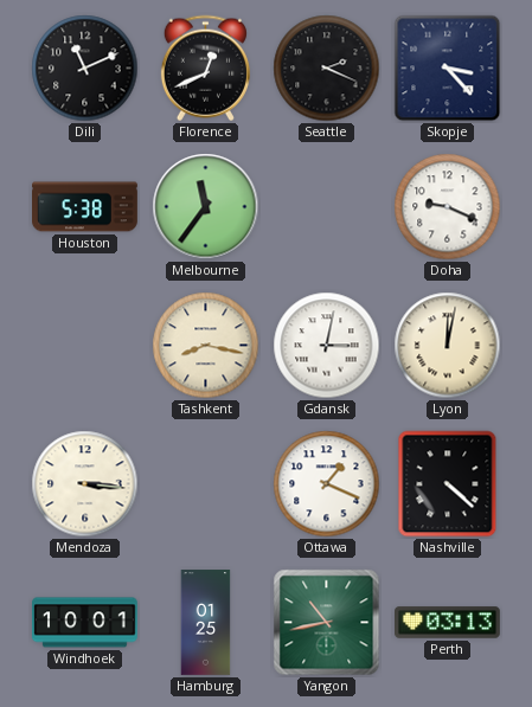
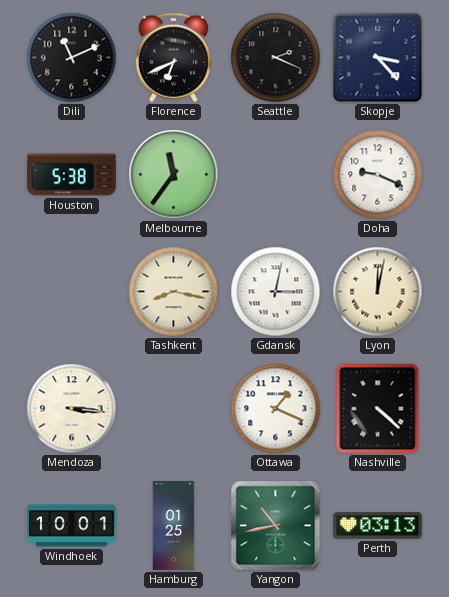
Florence: 12:41 -> 6:41
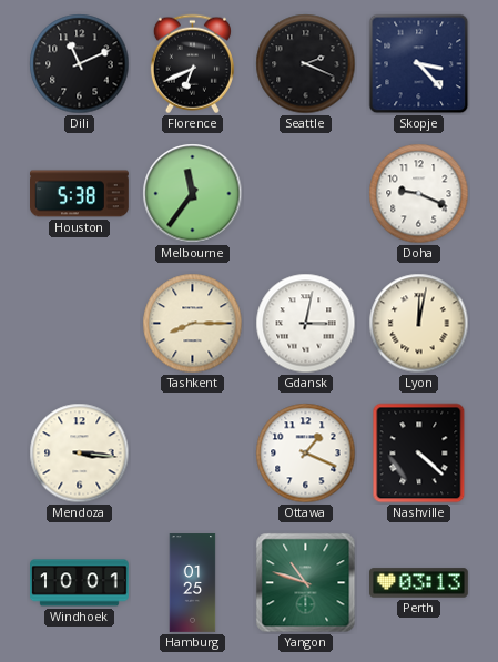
Tashkent: 8:17 -> 8:15
Yangon: 10:43 -> 10:48
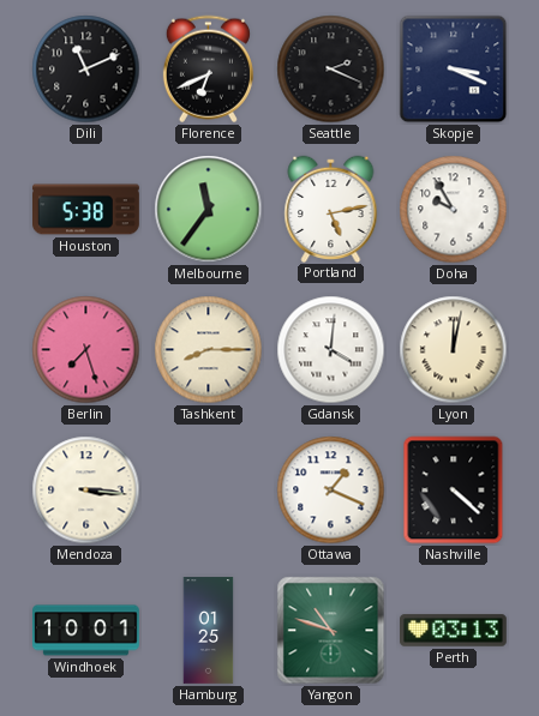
Skopje: 3:23 -> 3:19
Portland: none -> 5:13
Doha: 9:19 -> 9:55
Berlin: none -> 7:27
Gdansk: 3:02 -> 4:01
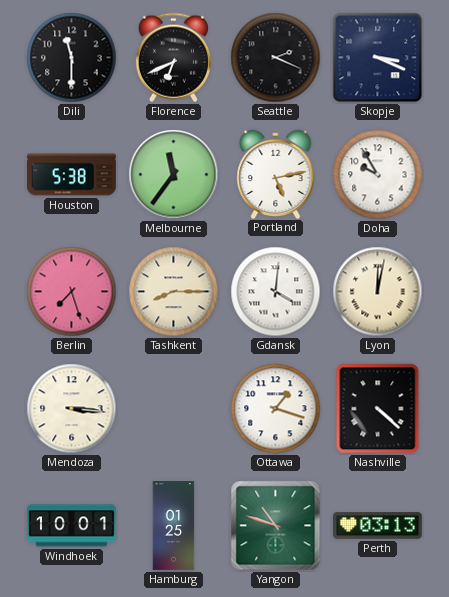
Dili: 11:11 -> 11:30
Ottawa: 1:19 -> 1:18
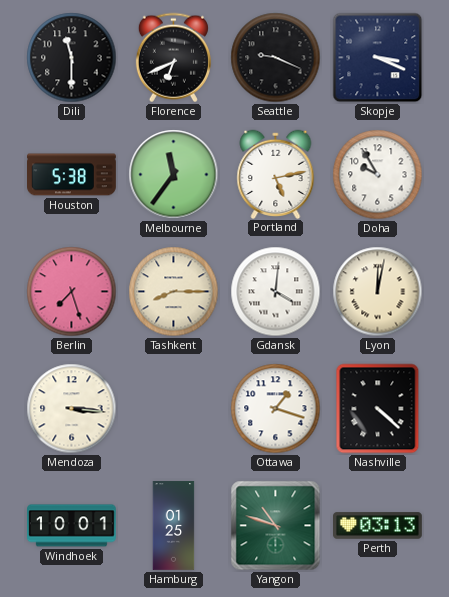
Seattle: 2:19 -> 9:19
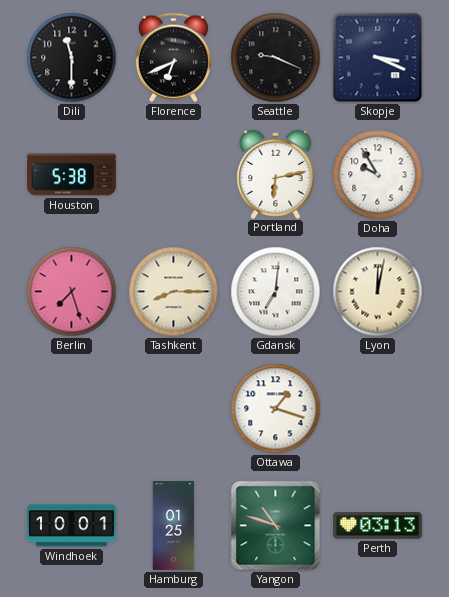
Melbourne: 11:36 -> none
Portland: 5:13 -> 6:13
Gdansk: 4:01 -> 7:01
Mendoza: 3:16 -> none
Nashville: 4:22 -> none
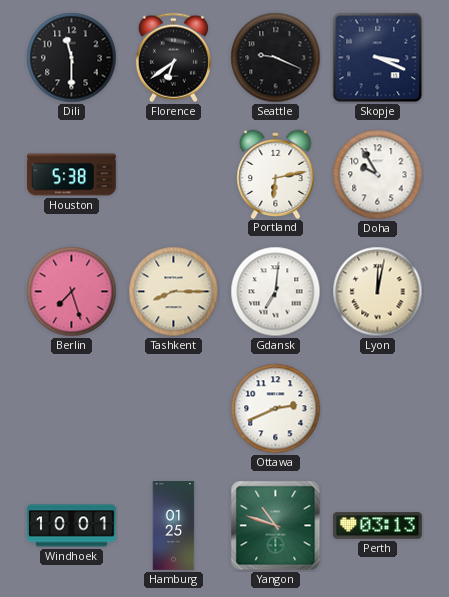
Florence: 6:41 -> 6:39
Ottawa: 1:18 -> 2:41
